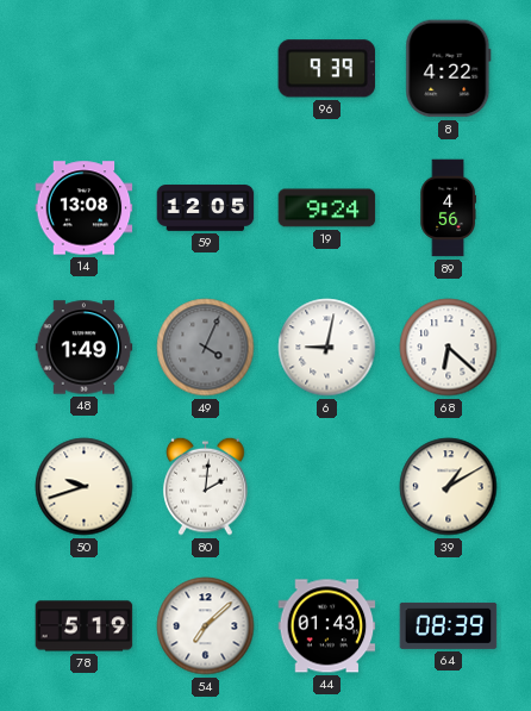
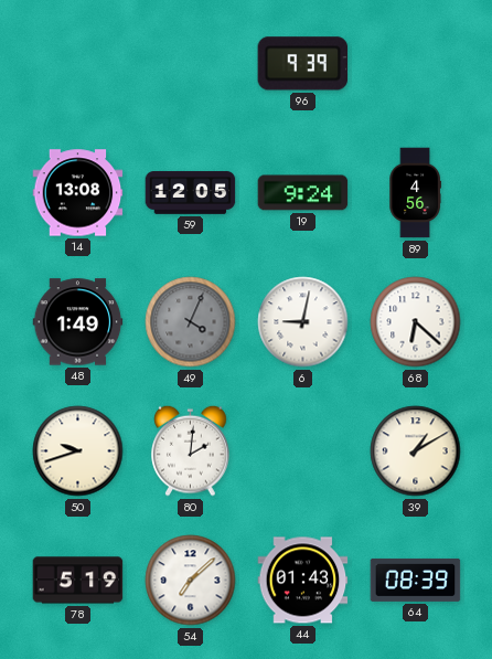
8: 4:22 -> none
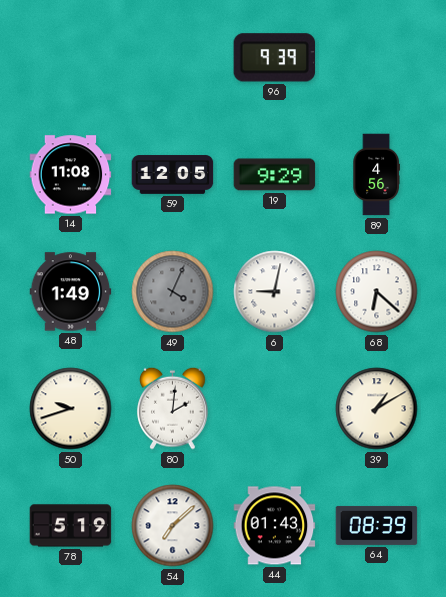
14: 13:08 -> 11:08
19: 9:24 -> 9:29
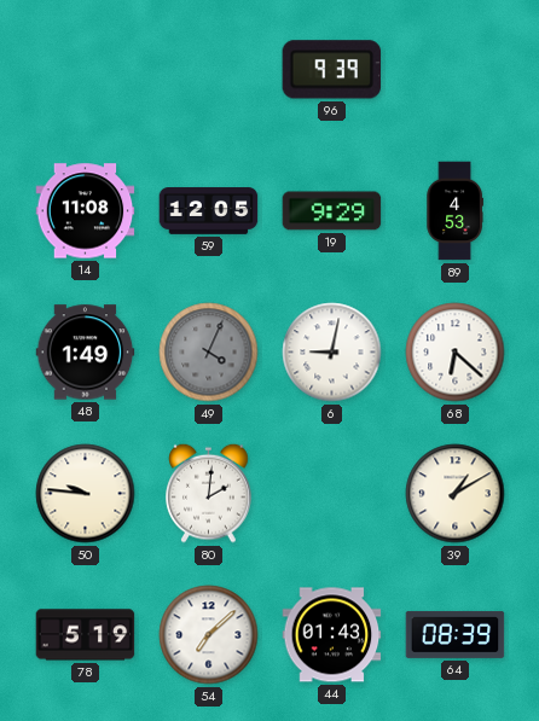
89: 4:56 -> 4:53
50: 9:42 -> 9:46
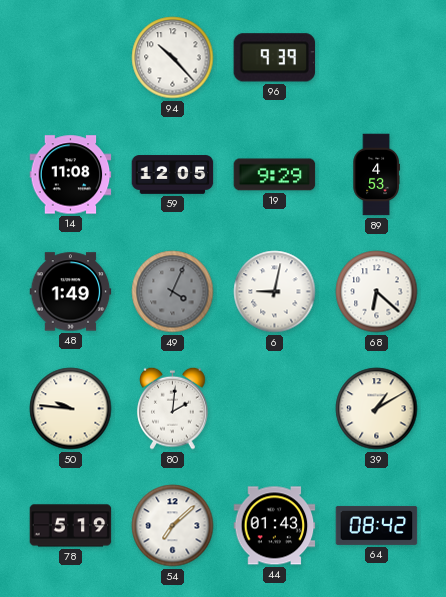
94: none -> 10:23
64: 08:39 -> 08:42
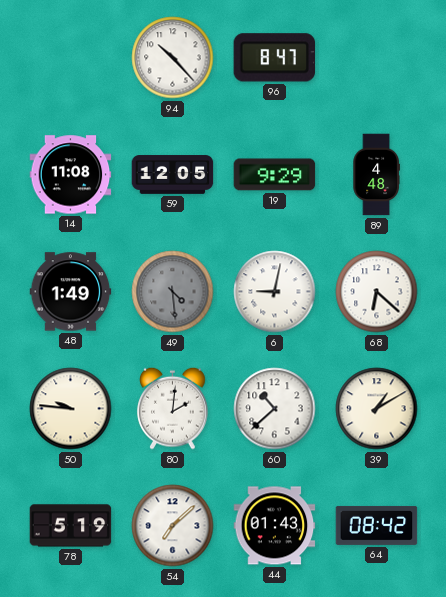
96: 9:39 -> 8:47
89: 4:53 -> 4:48
49: 4:04 -> 4:29
60: none -> 10:38
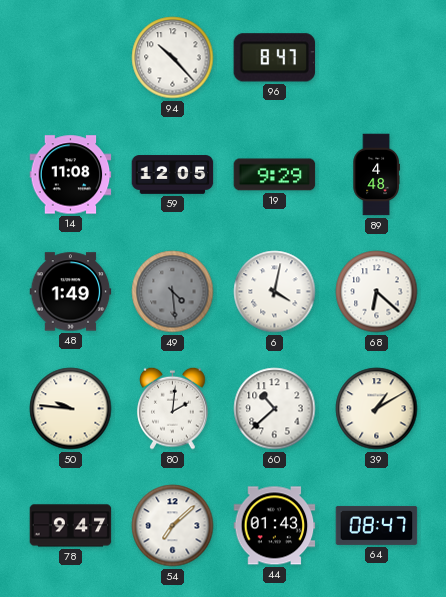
6: 9:02 -> 4:02
78: 5:19 -> 9:47
64: 08:42 -> 08:47
